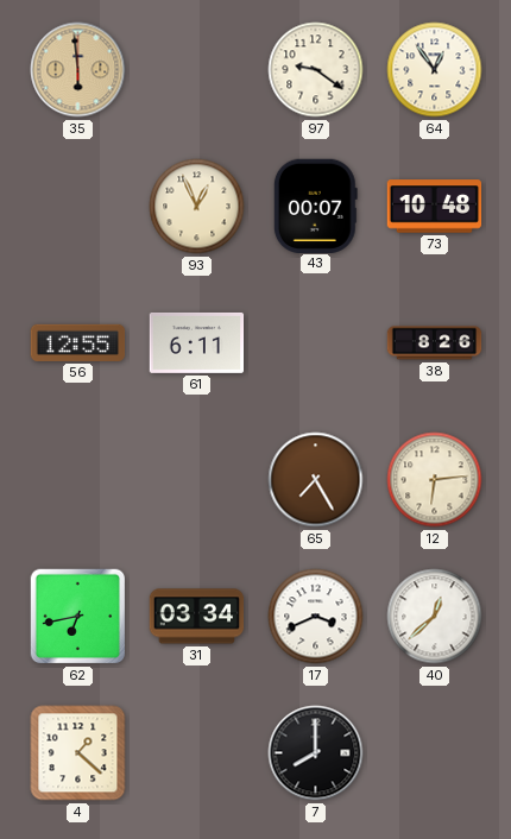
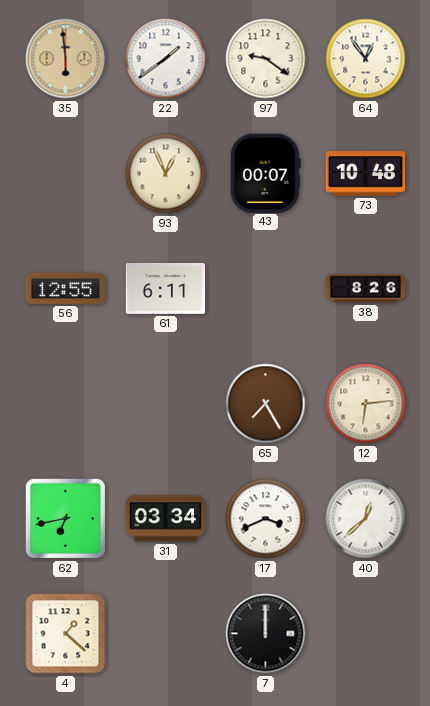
22: none -> 1:39
7: 8:00 -> 12:00
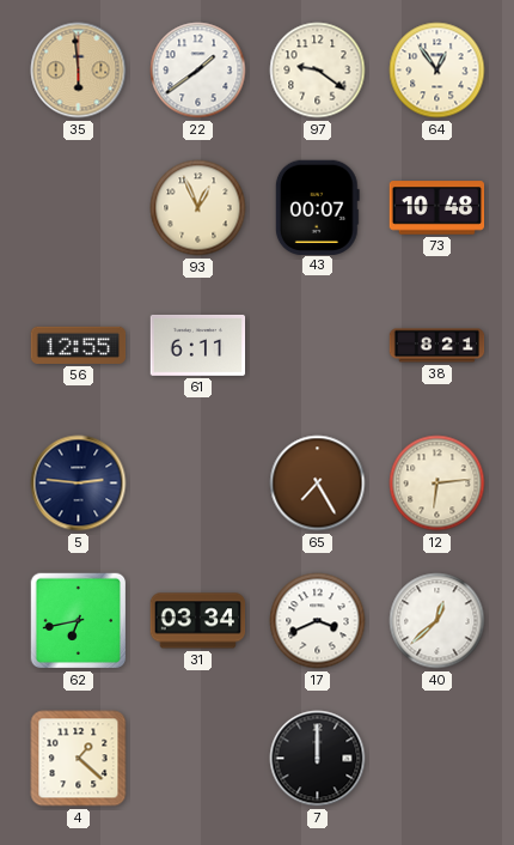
38: 8:26 -> 8:21
5: none -> 2:46
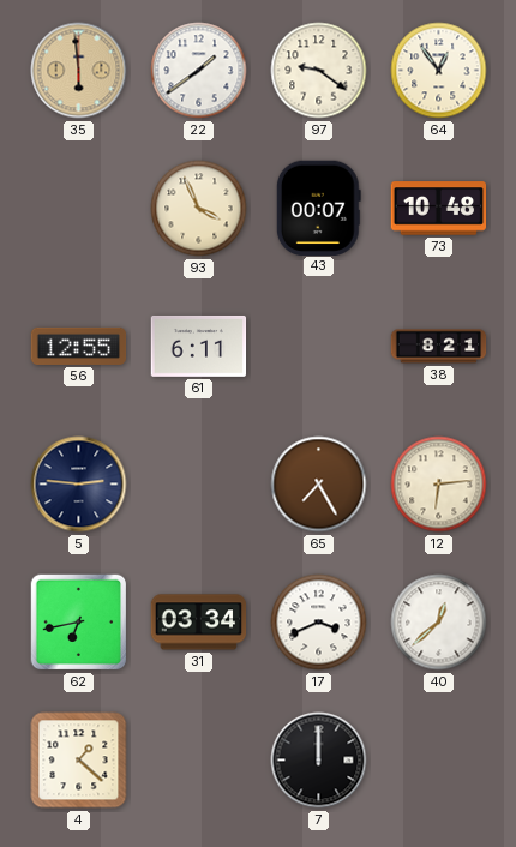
93: 12:56 -> 3:56
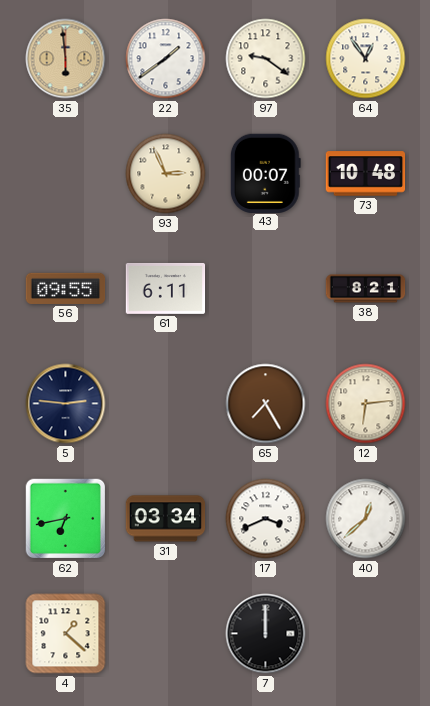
93: 3:56 -> 2:56
56: 12:55 -> 09:55
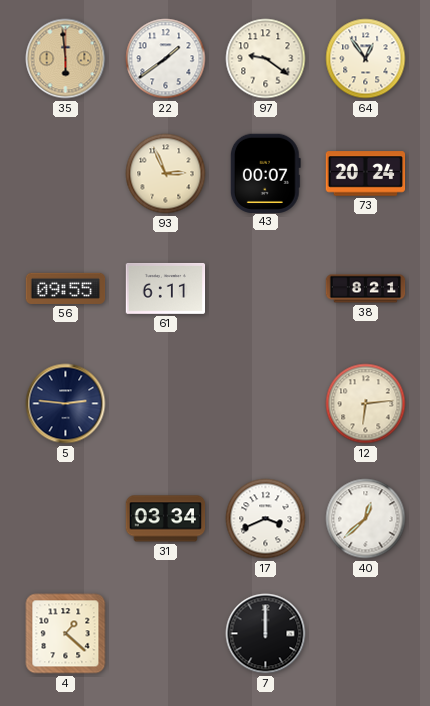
73: 10:48 -> 20:24
65: 7:25 -> none
62: 6:43 -> none
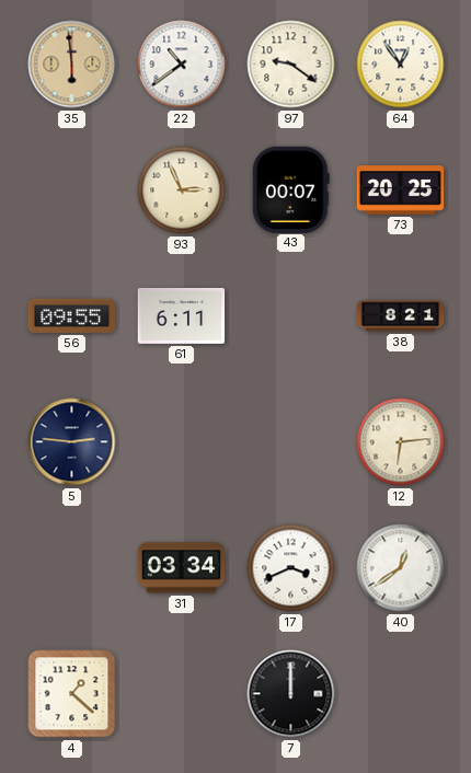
22: 1:39 -> 10:39
73: 20:24 -> 20:25
40: 12:38 -> 12:39
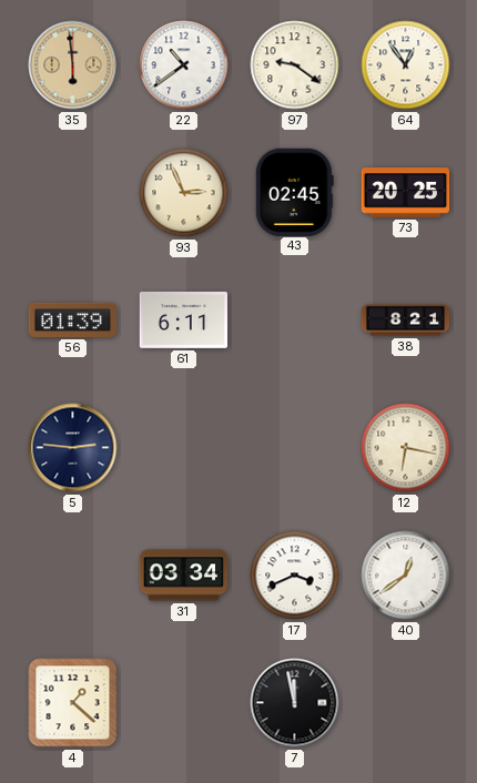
43: 00:07 -> 02:45
56: 09:55 -> 01:39
12: 6:14 -> 6:17
7: 12:00 -> 11:58
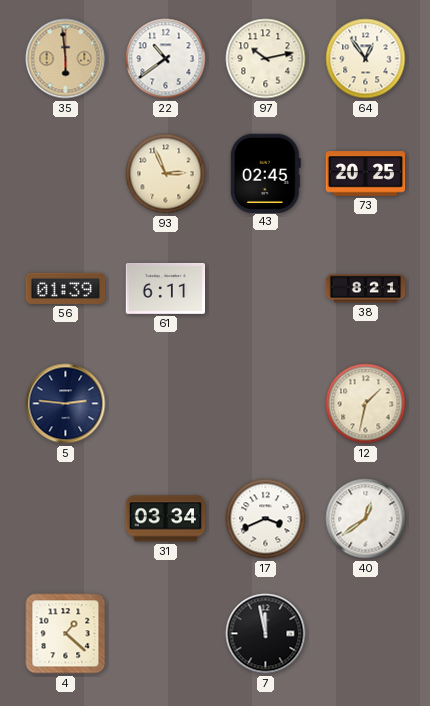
97: 9:21 -> 10:13
12: 6:17 -> 1:32
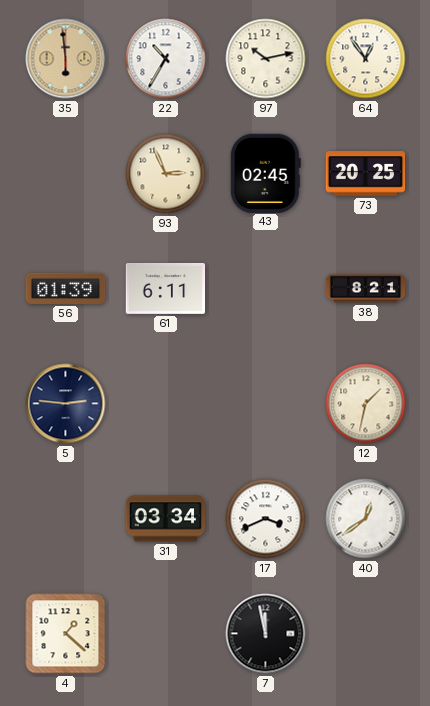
22: 10:39 -> 10:35
